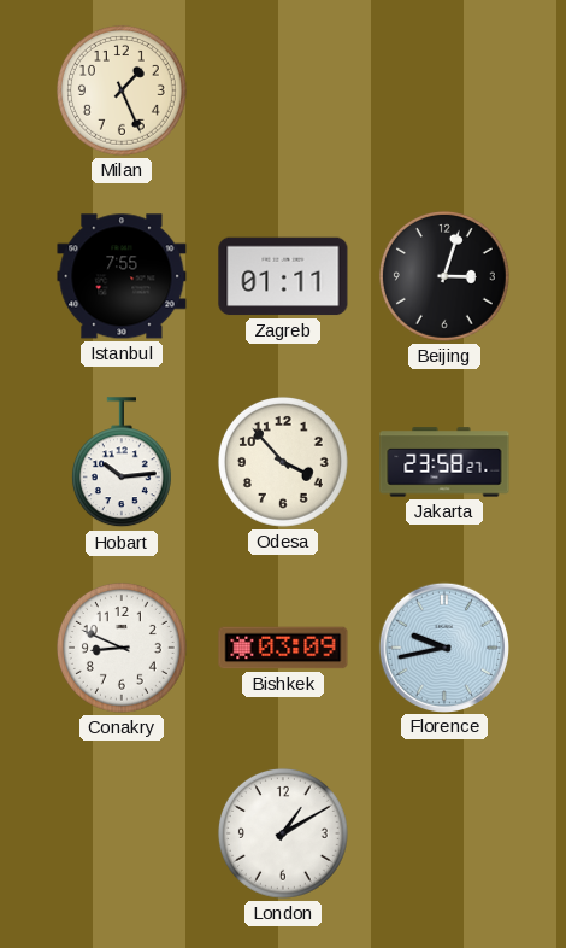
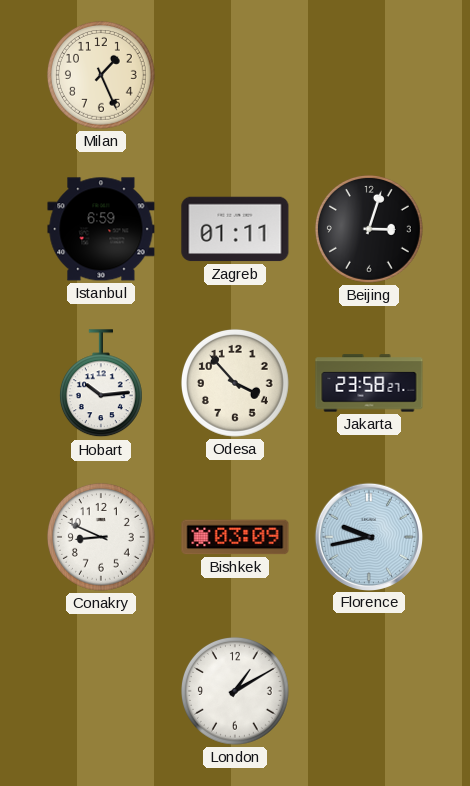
Istanbul: 7:55 -> 6:59
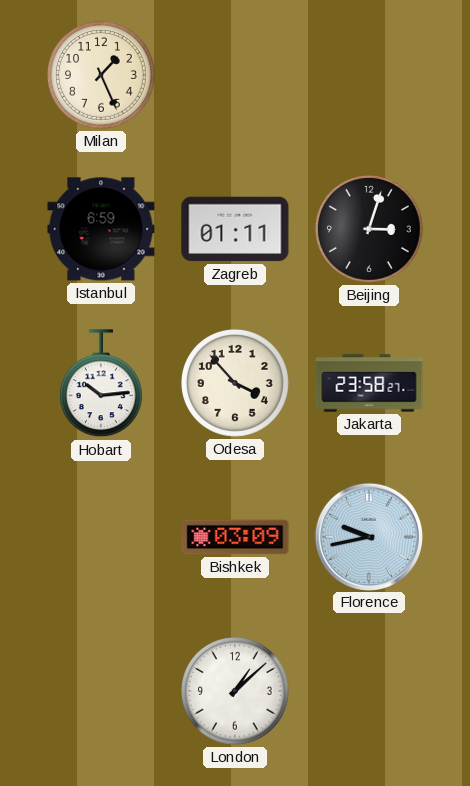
Conakry: 8:49 -> none
London: 1:10 -> 1:08
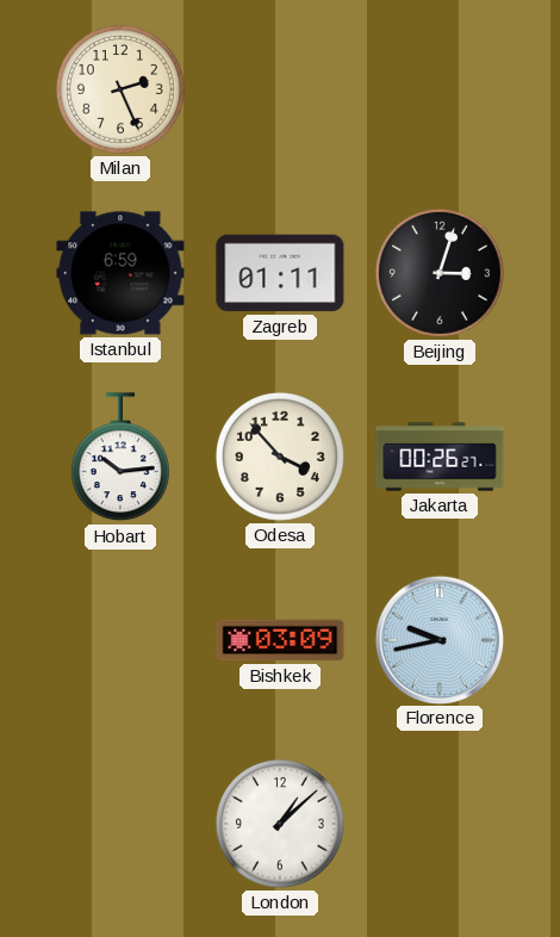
Milan: 1:26 -> 2:26
Jakarta: 23:58 -> 00:26
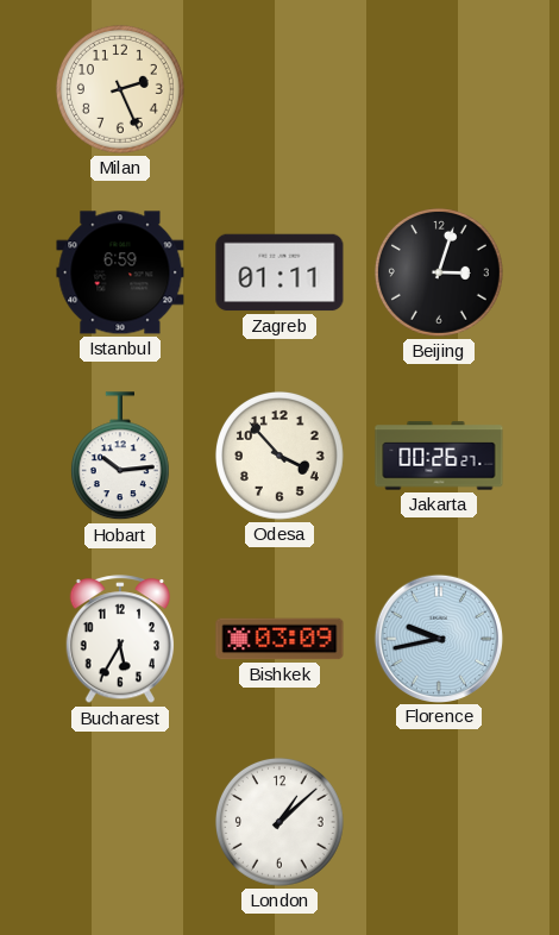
Bucharest: none -> 5:35
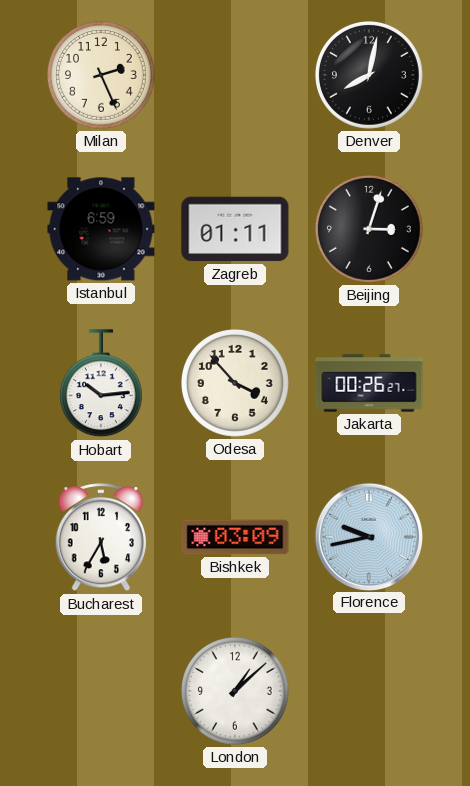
Denver: none -> 8:02
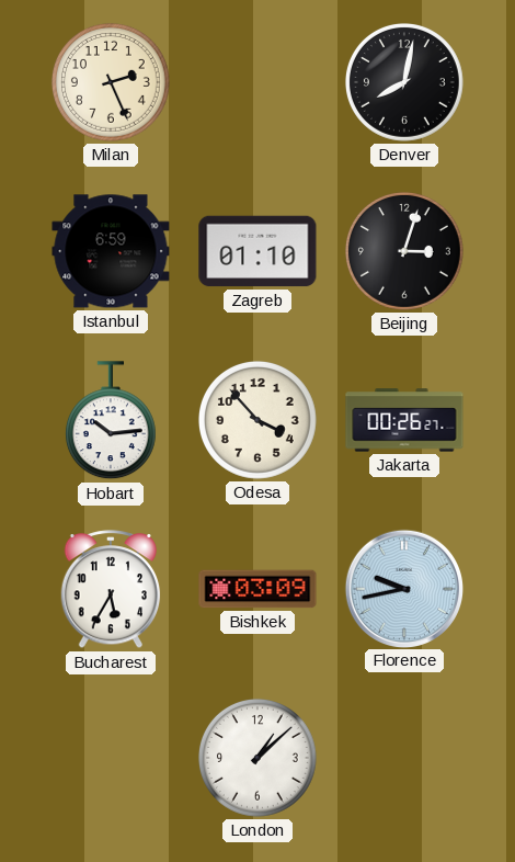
Zagreb: 01:11 -> 01:10
